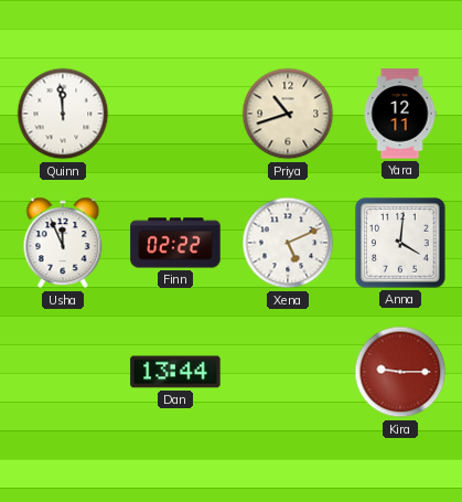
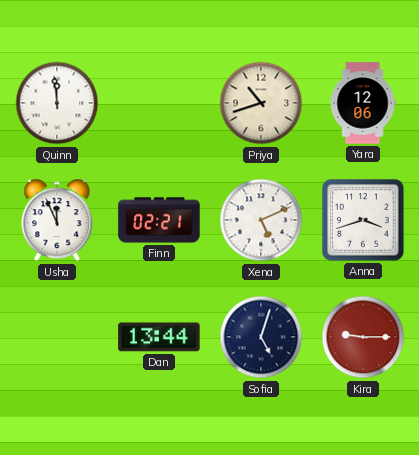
Yara: 12:11 -> 12:06
Finn: 02:22 -> 02:21
Anna: 4:01 -> 3:42
Sofia: none -> 5:03
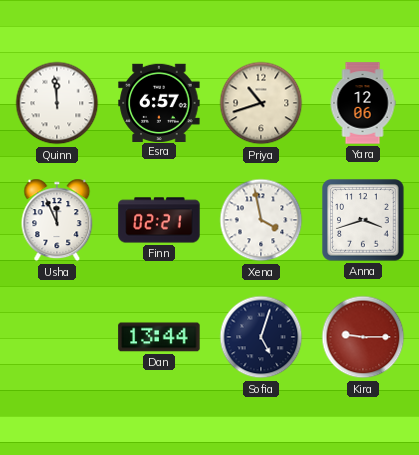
Esra: none -> 6:57
Xena: 5:11 -> 3:58
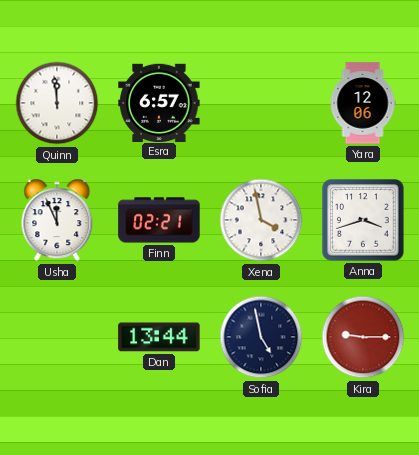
Priya: 10:42 -> none
Sofia: 5:03 -> 4:58
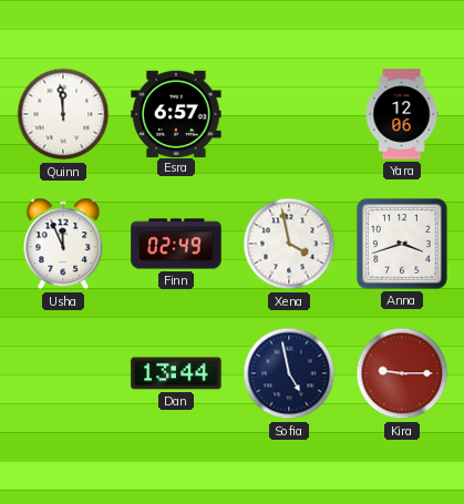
Finn: 02:21 -> 02:49
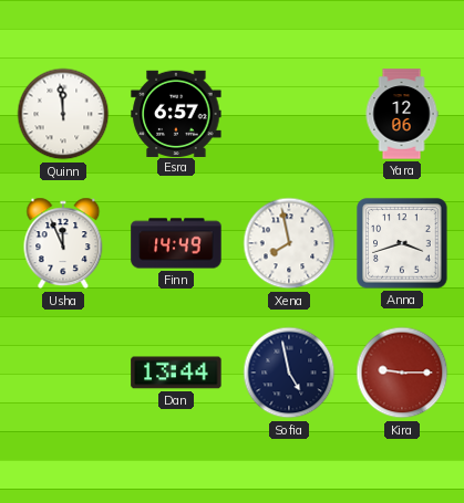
Finn: 02:49 -> 14:49
Xena: 3:58 -> 7:58
